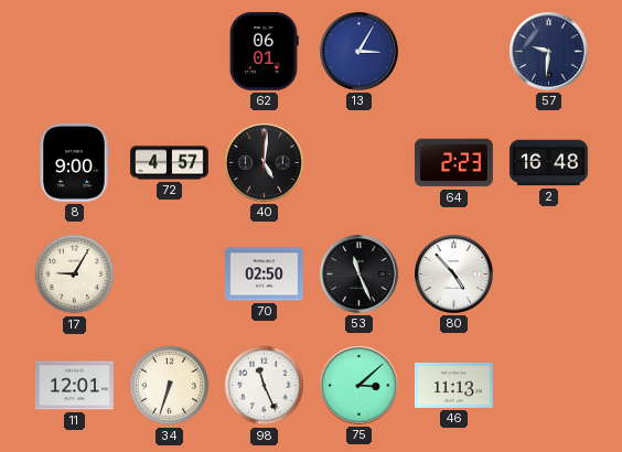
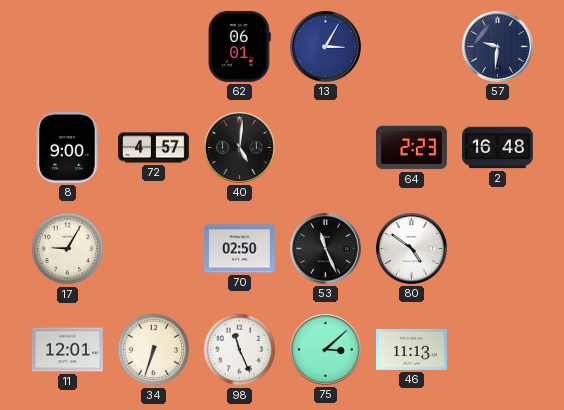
80: 4:53 -> 4:51
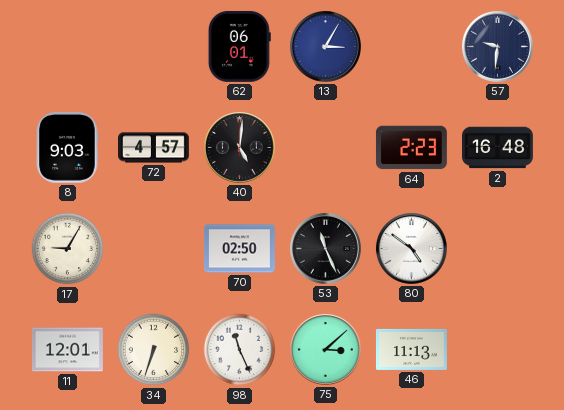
8: 9:00 -> 9:03
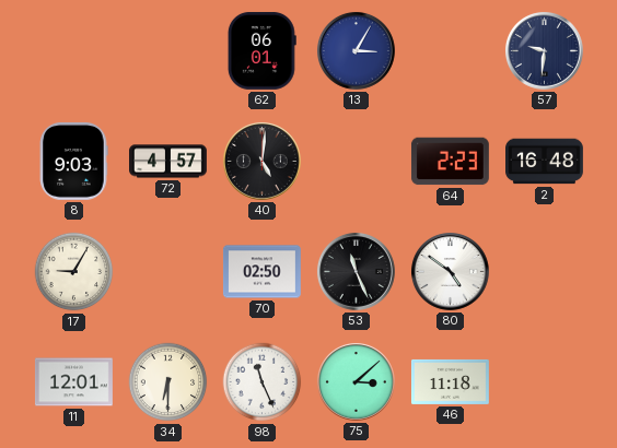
34: 6:33 -> 6:30
46: 11:13 -> 11:18
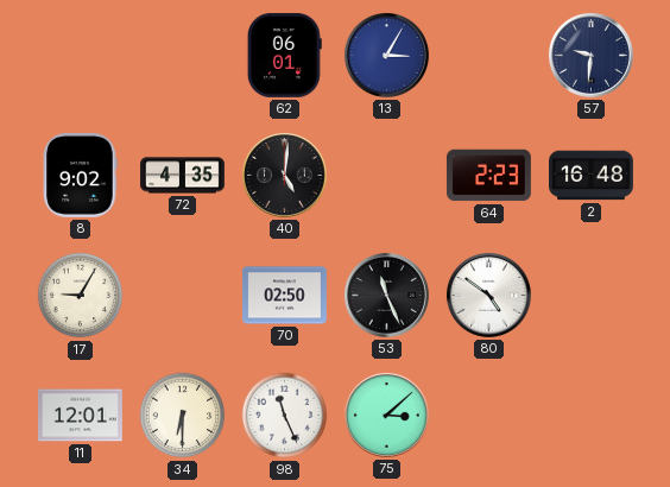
8: 9:03 -> 9:02
72: 4:57 -> 4:35
46: 11:18 -> none
